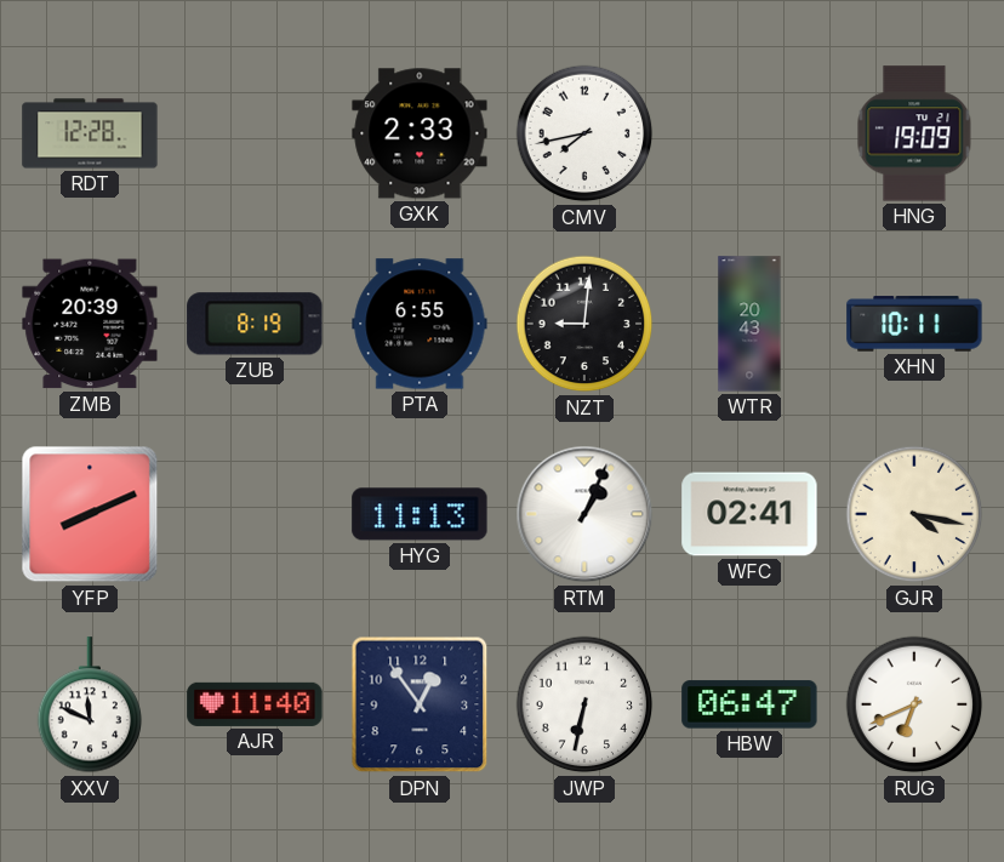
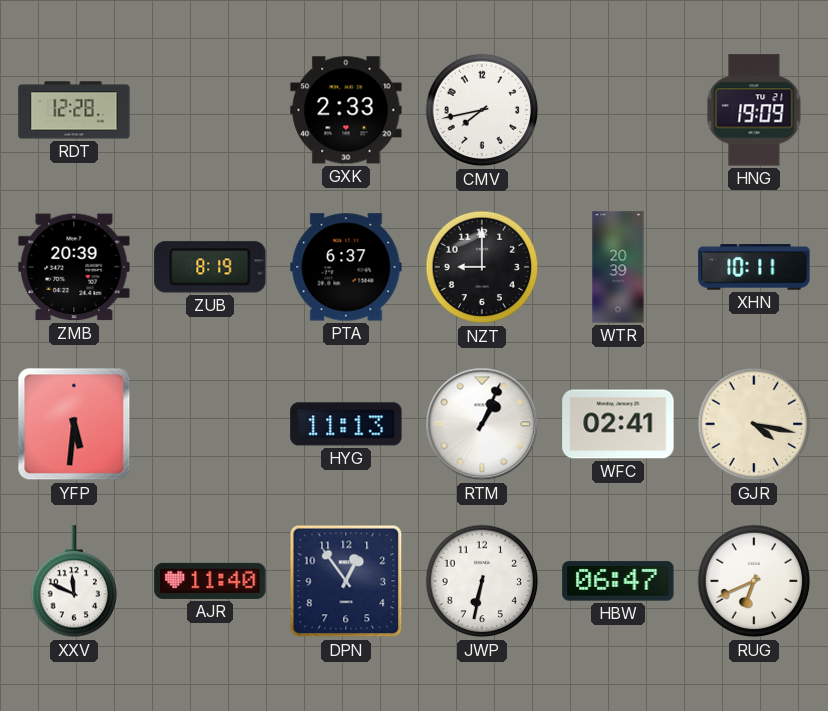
PTA: 6:55 -> 6:37
NZT: 9:01 -> 9:00
WTR: 20:43 -> 20:39
YFP: 8:11 -> 5:31
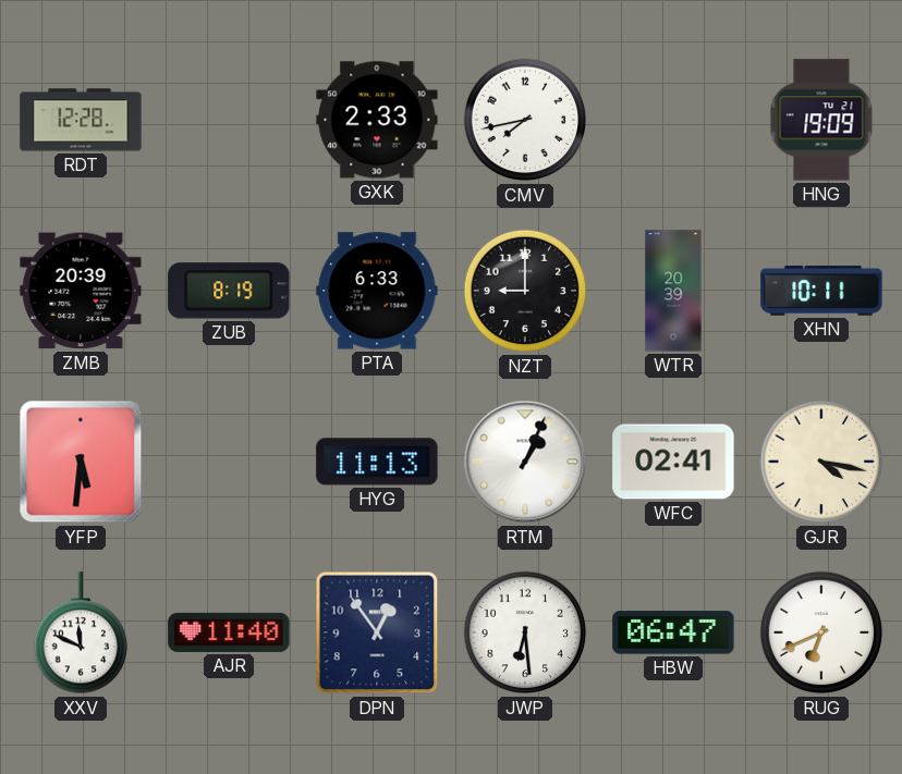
PTA: 6:37 -> 6:33
JWP: 6:32 -> 6:29
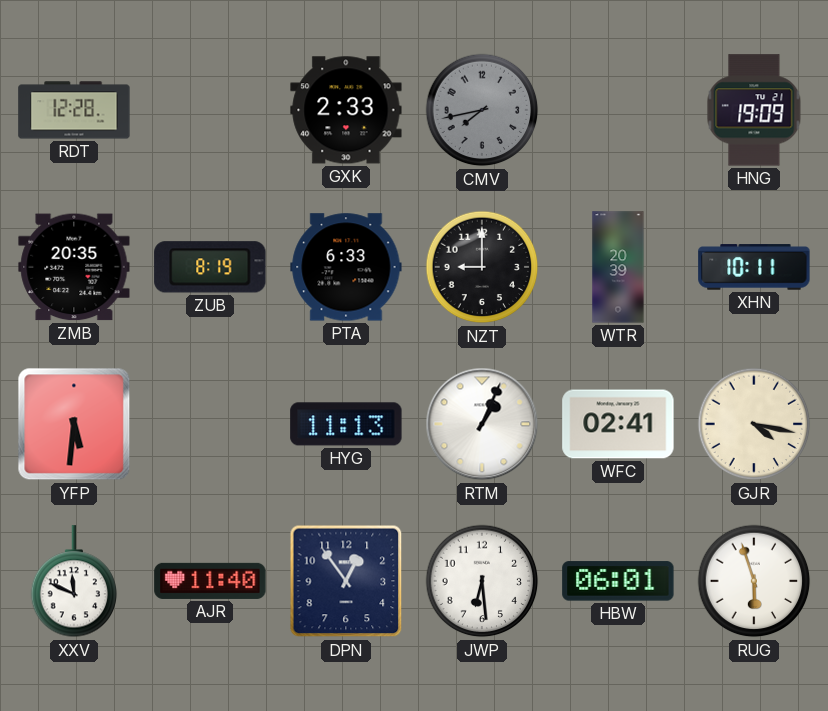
CMV dial: white -> grey
ZMB: 20:39 -> 20:35
HBW: 06:47 -> 06:01
RUG: 6:41 -> 5:57
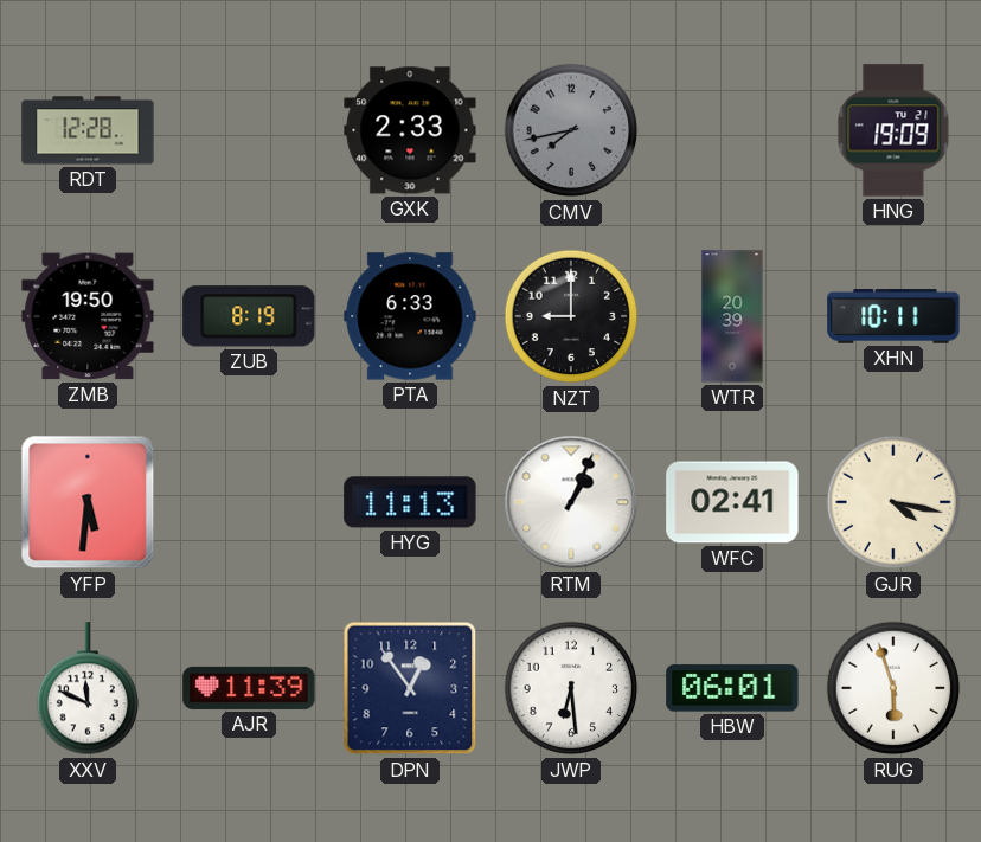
ZMB: 20:35 -> 19:50
AJR: 11:40 -> 11:39
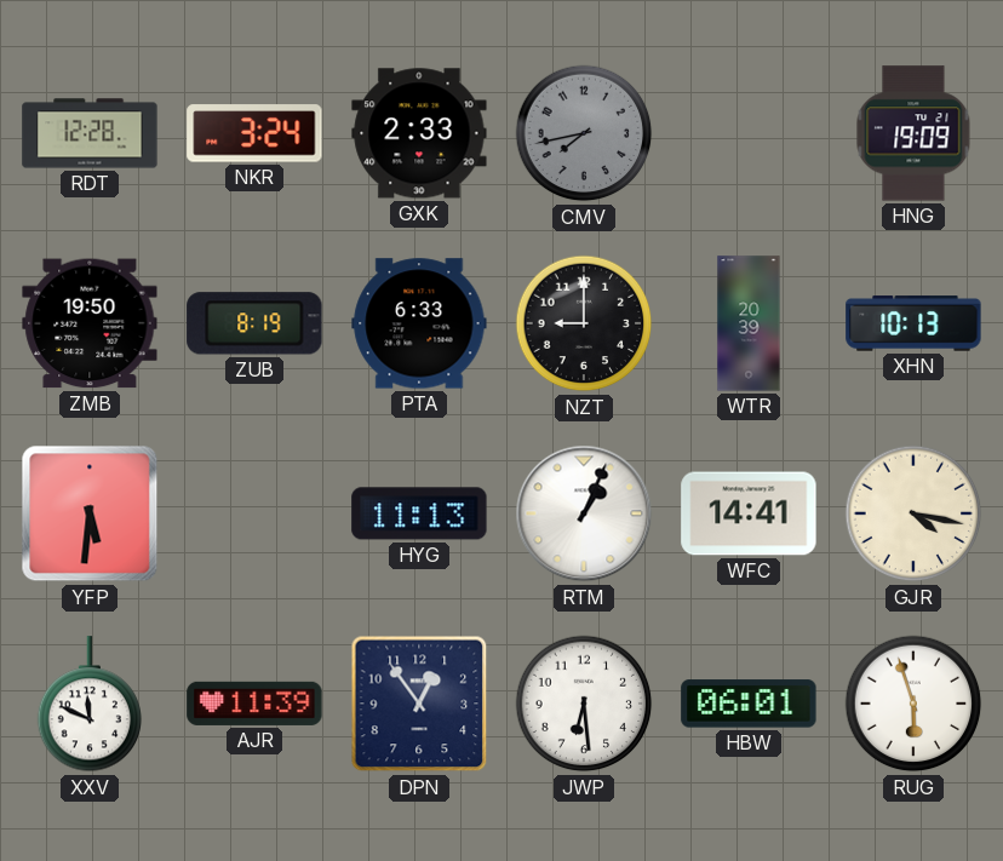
NKR: none -> 3:24
XHN: 10:11 -> 10:13
WFC: 02:41 -> 14:41
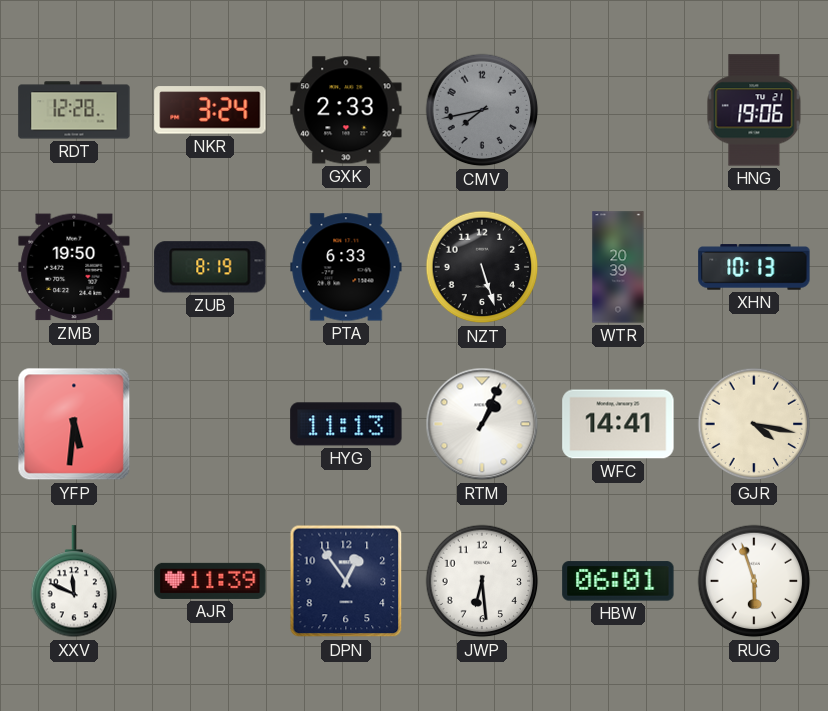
HNG: 19:09 -> 19:06
NZT: 9:00 -> 5:27
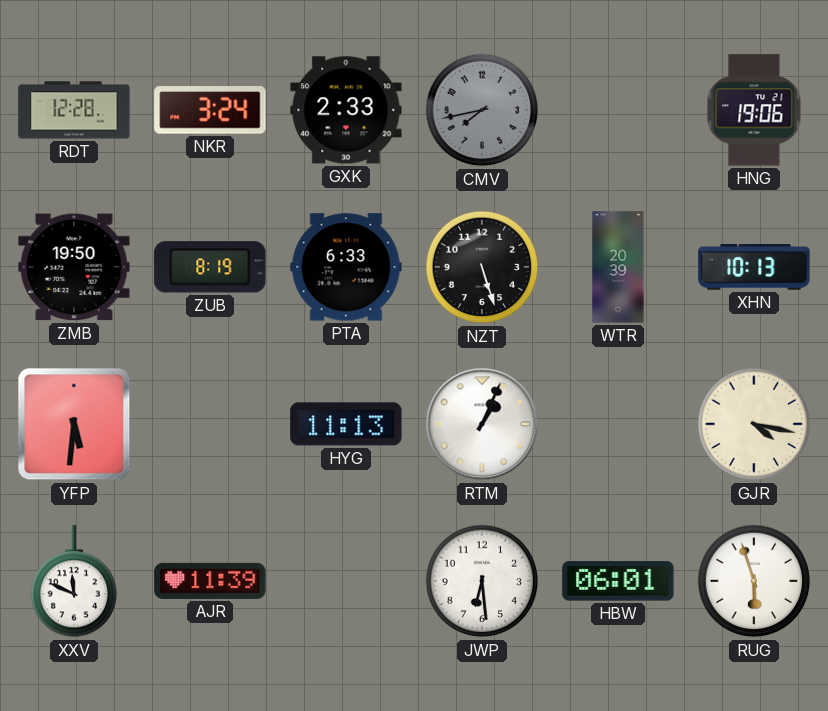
WFC: 14:41 -> none
DPN: 12:54 -> none
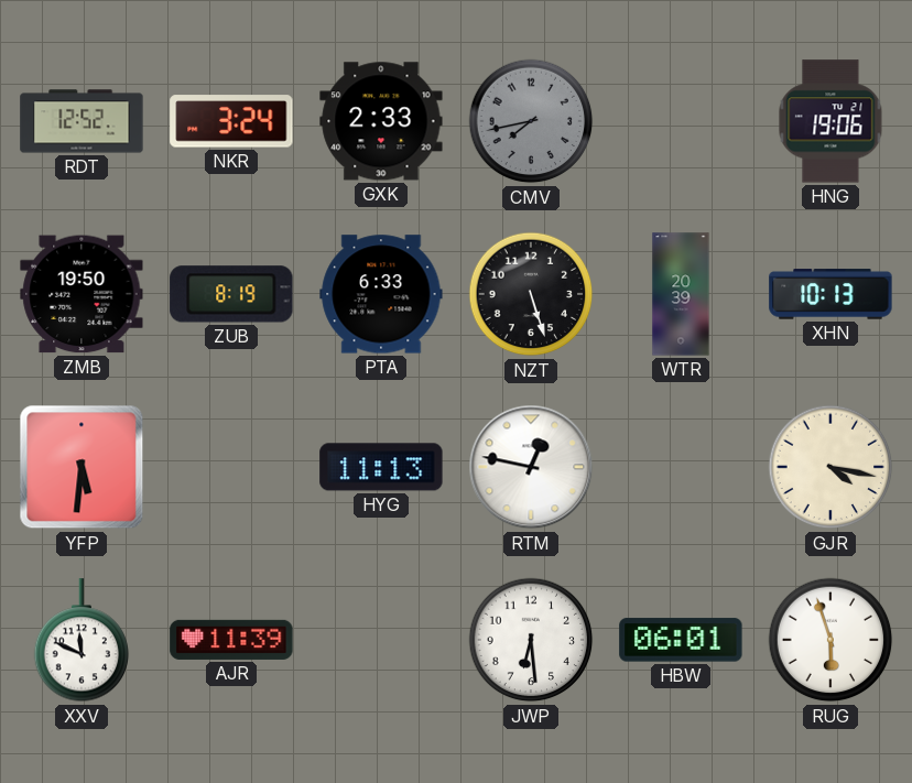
RDT: 12:28 -> 12:52
RTM: 1:04 -> 12:47
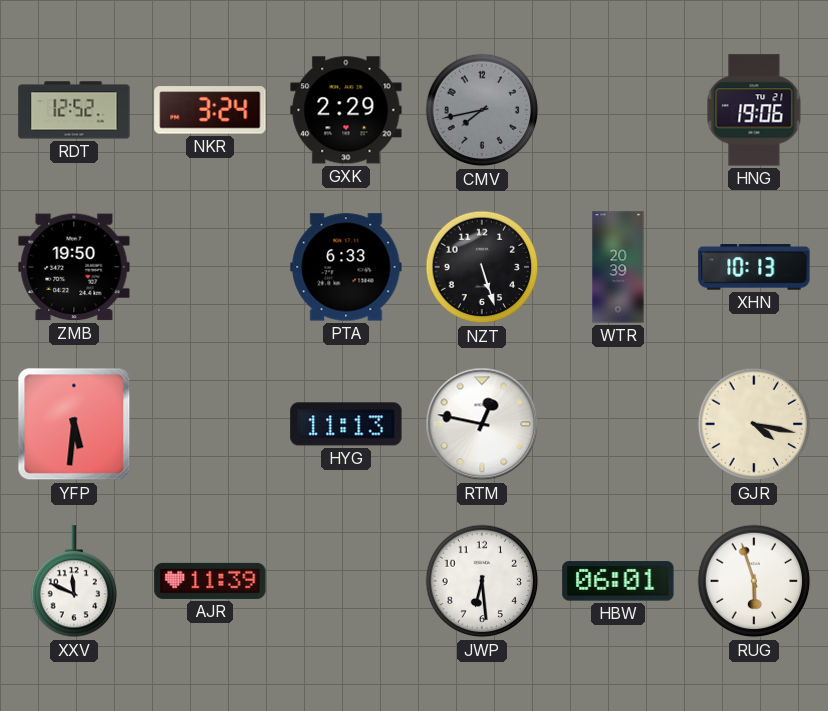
GXK: 2:33 -> 2:29
ZUB: 8:19 -> none
